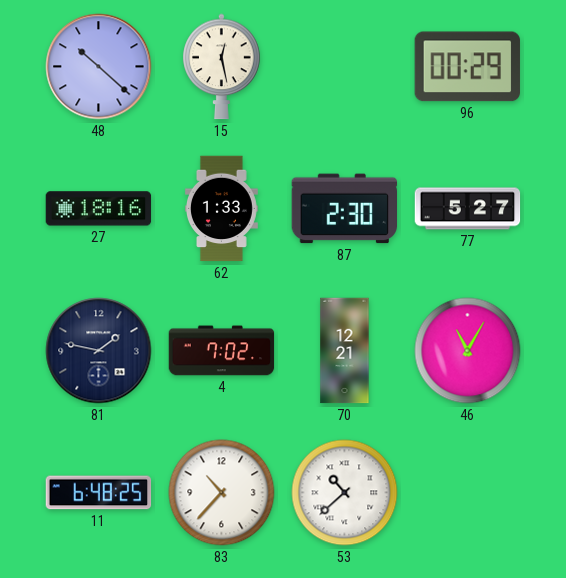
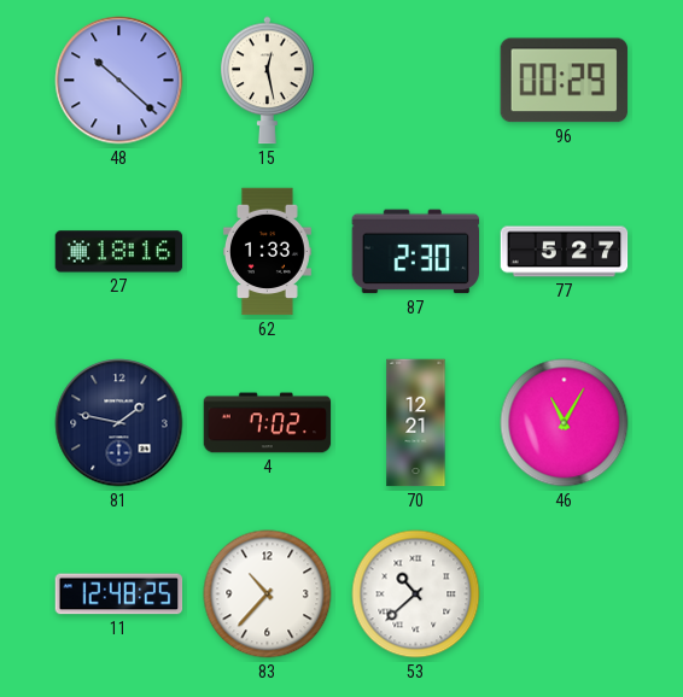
11: 6:48 -> 12:48
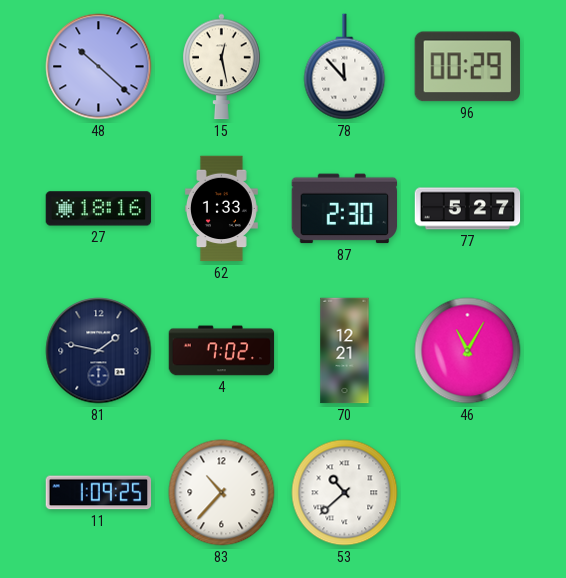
78: none -> 11:53
11: 12:48 -> 1:09
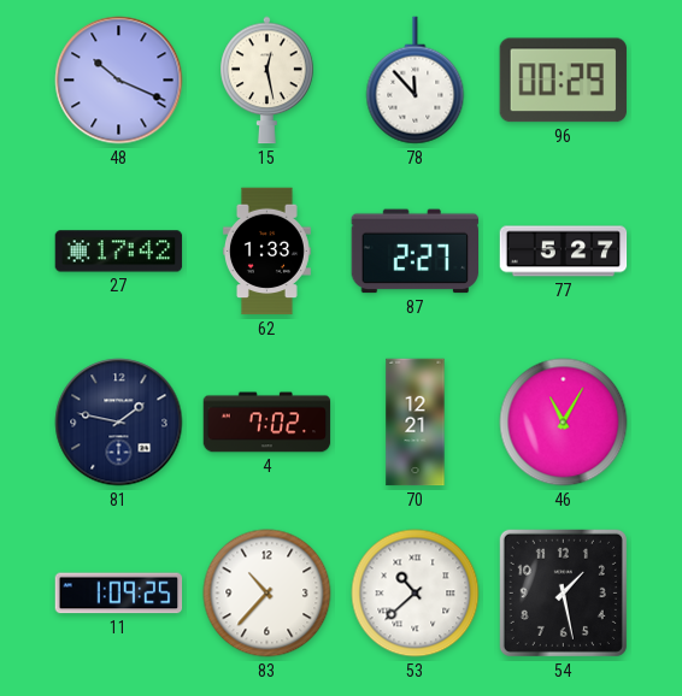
48: 10:22 -> 10:19
27: 18:16 -> 17:42
87: 2:30 -> 2:27
54: none -> 1:28
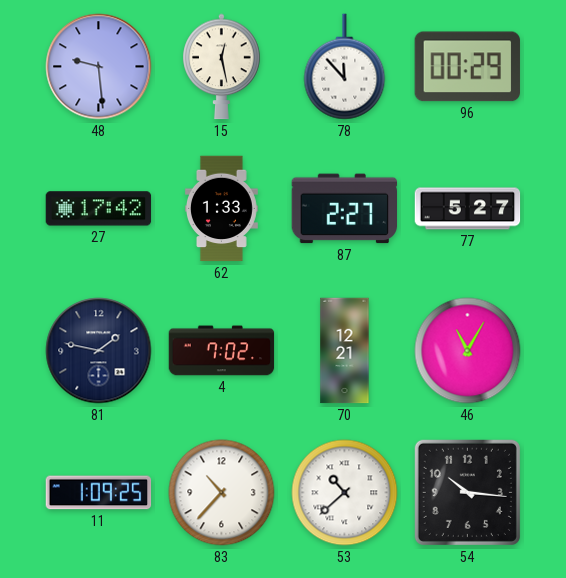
48: 10:19 -> 9:29
54: 1:28 -> 10:16
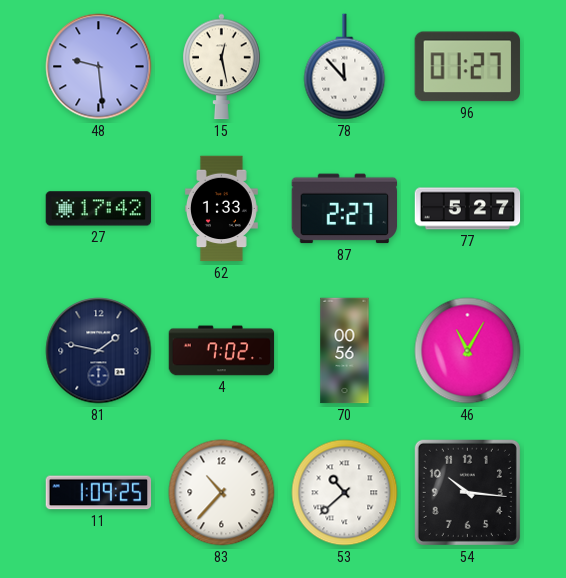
96: 00:29 -> 01:27
70: 12:21 -> 00:56
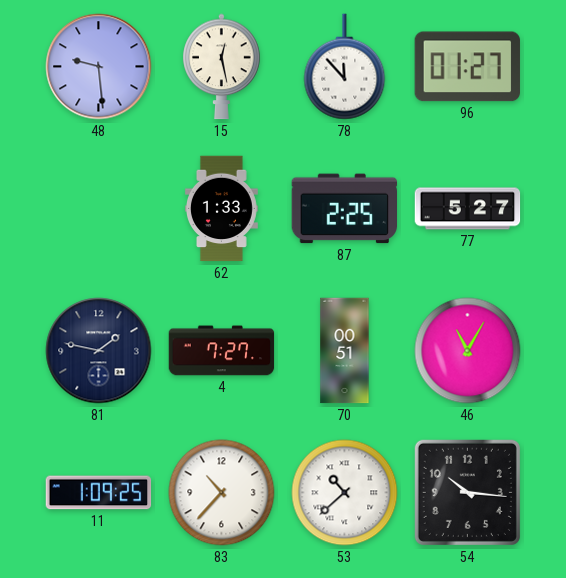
27: 17:42 -> none
87: 2:27 -> 2:25
4: 7:02 -> 7:27
70: 00:56 -> 00:51
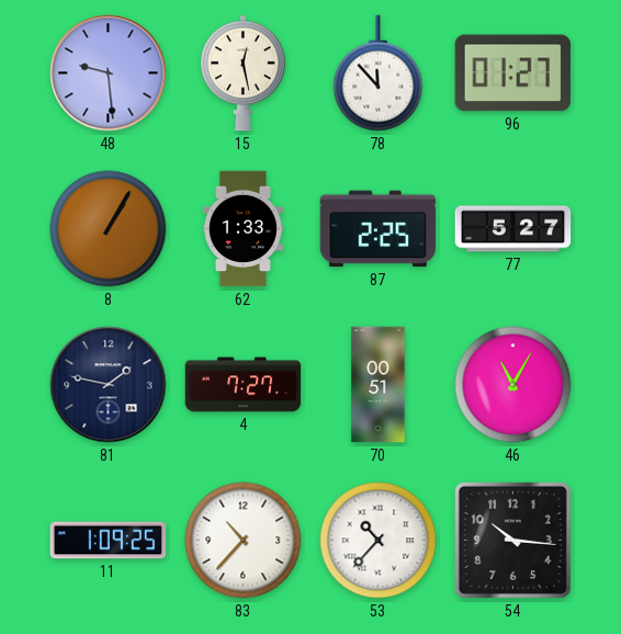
8: none -> 1:05
53: 10:38 -> 10:37
